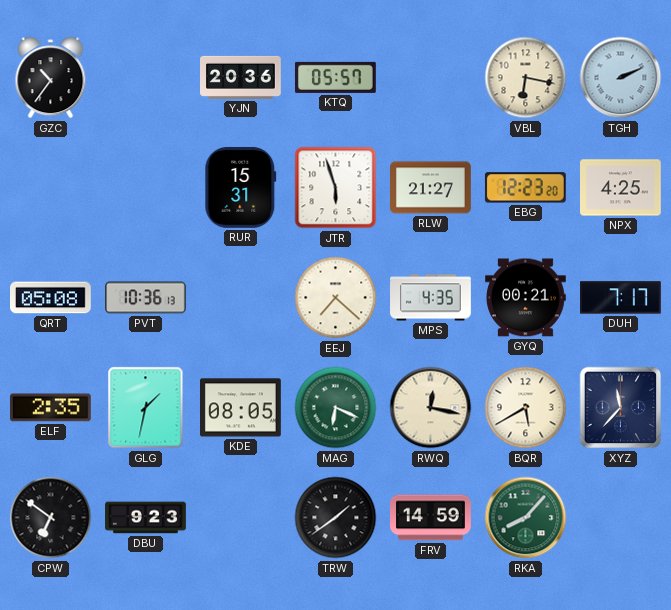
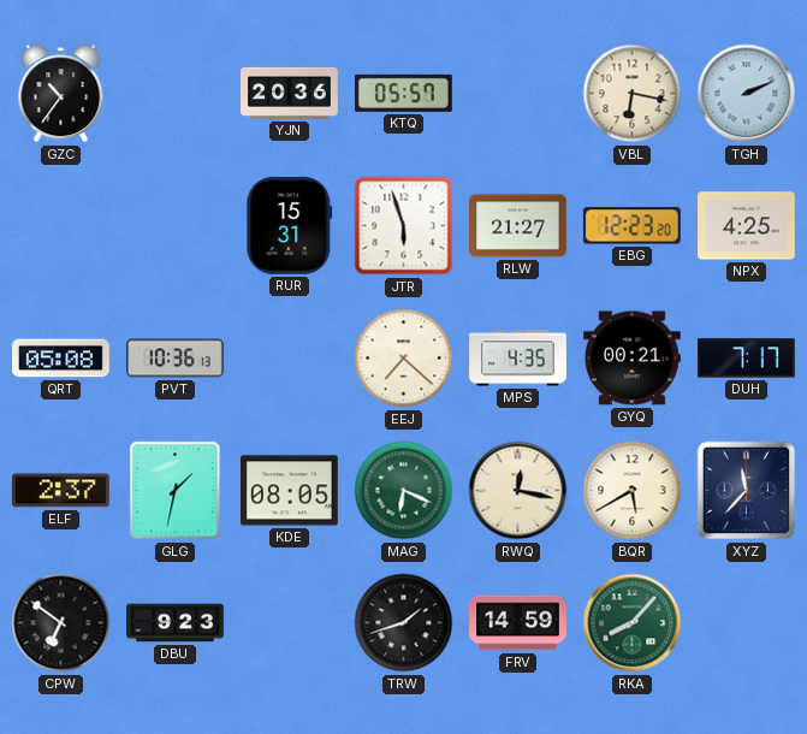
ELF: 2:35 -> 2:37
TRW: 1:39 -> 1:42
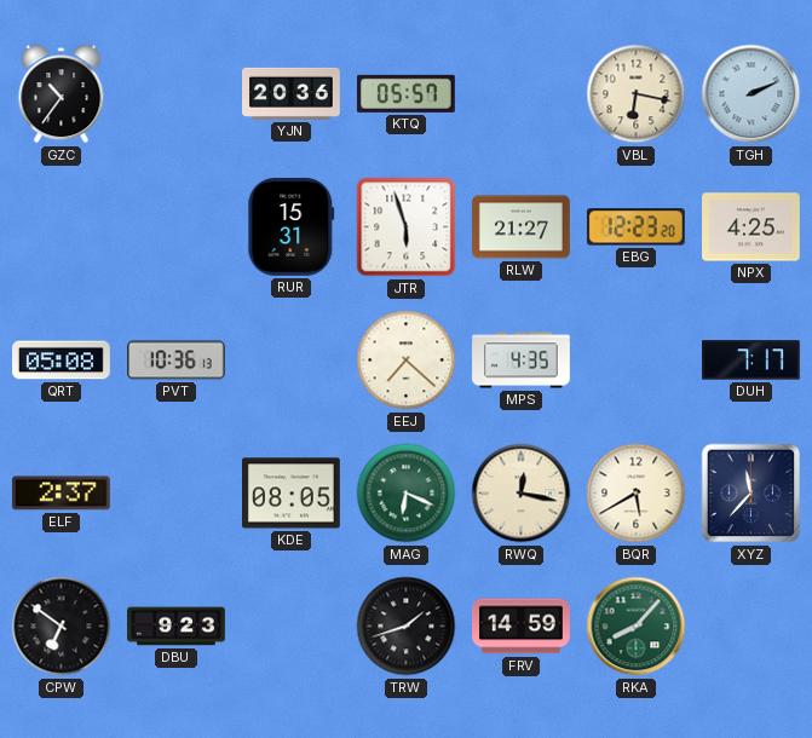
GYQ: 00:21 -> none
GLG: 1:32 -> none
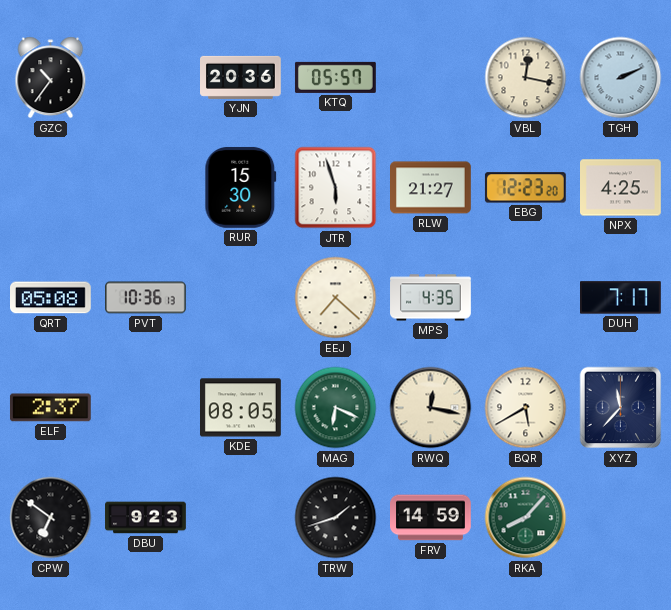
VBL: 6:17 -> 12:17
RUR: 15:31 -> 15:30
